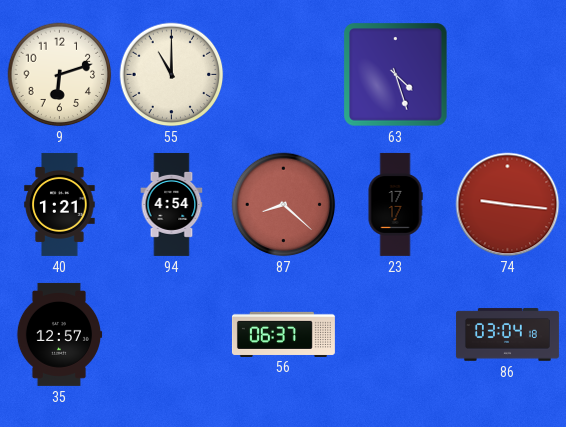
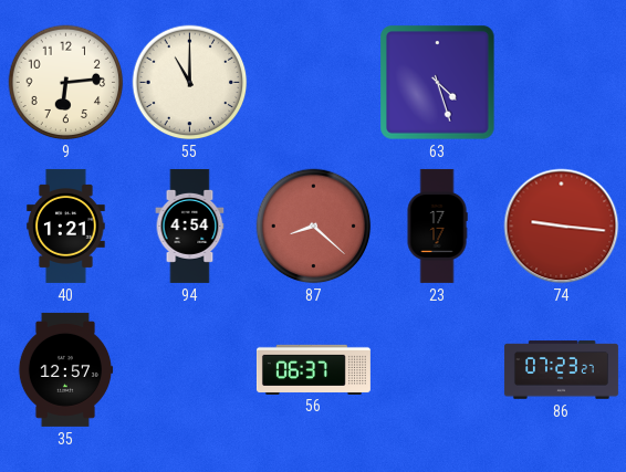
9: 6:12 -> 6:14
86: 03:04 -> 07:23
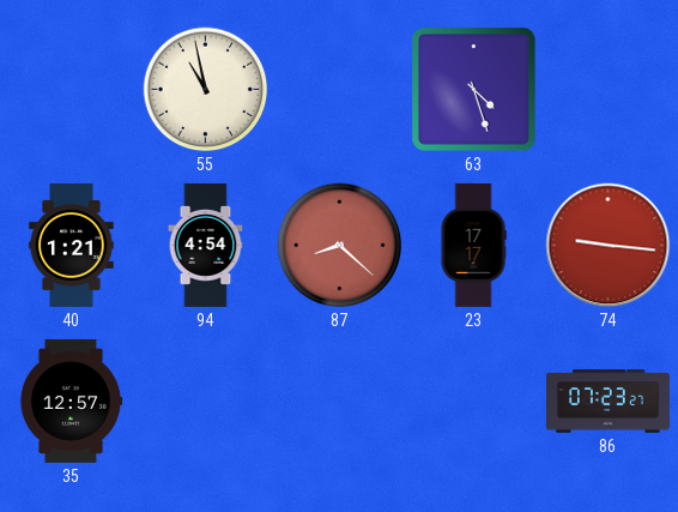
9: 6:14 -> none
55: 11:00 -> 10:58
56: 06:37 -> none
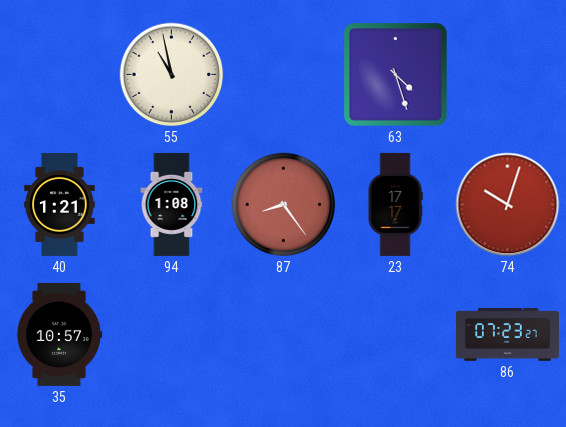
94: 4:54 -> 1:08
87: 8:22 -> 8:24
74: 9:16 -> 10:03
35: 12:57 -> 10:57
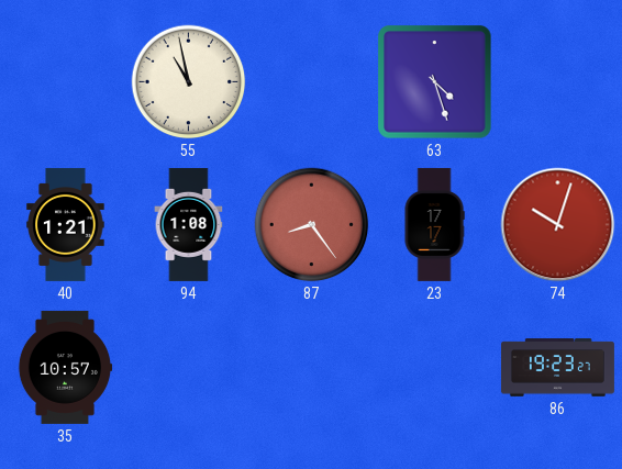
86: 07:23 -> 19:23
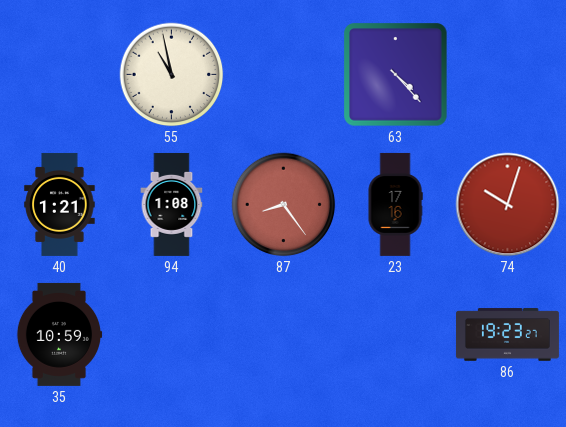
63: 4:27 -> 4:23
23: 17:17 -> 17:16
35: 10:57 -> 10:59
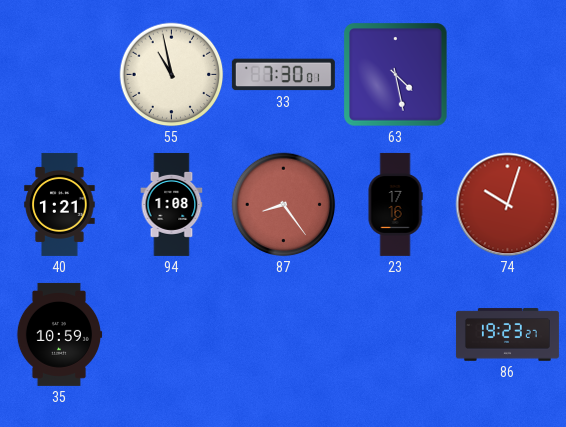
33: none -> 7:30
63: 4:23 -> 4:28
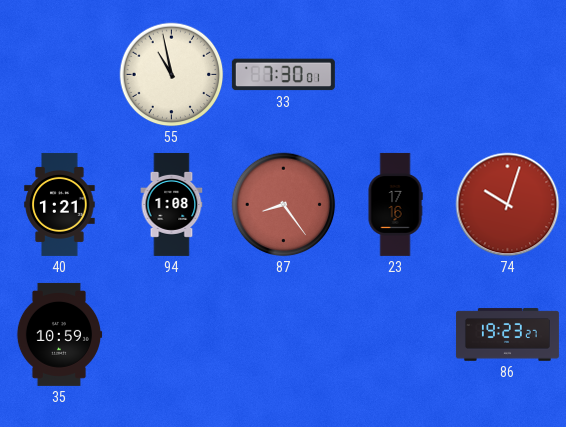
63: 4:28 -> none
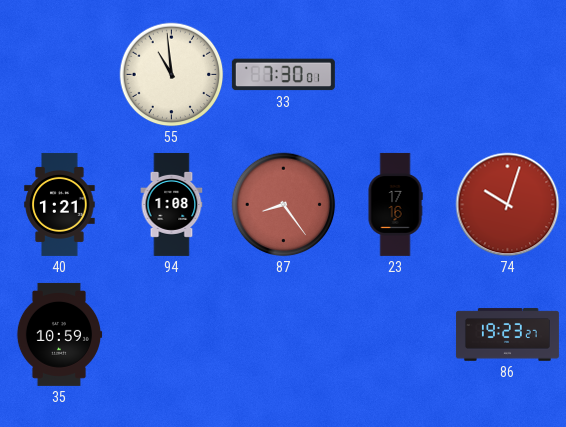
55: 10:58 -> 10:59
